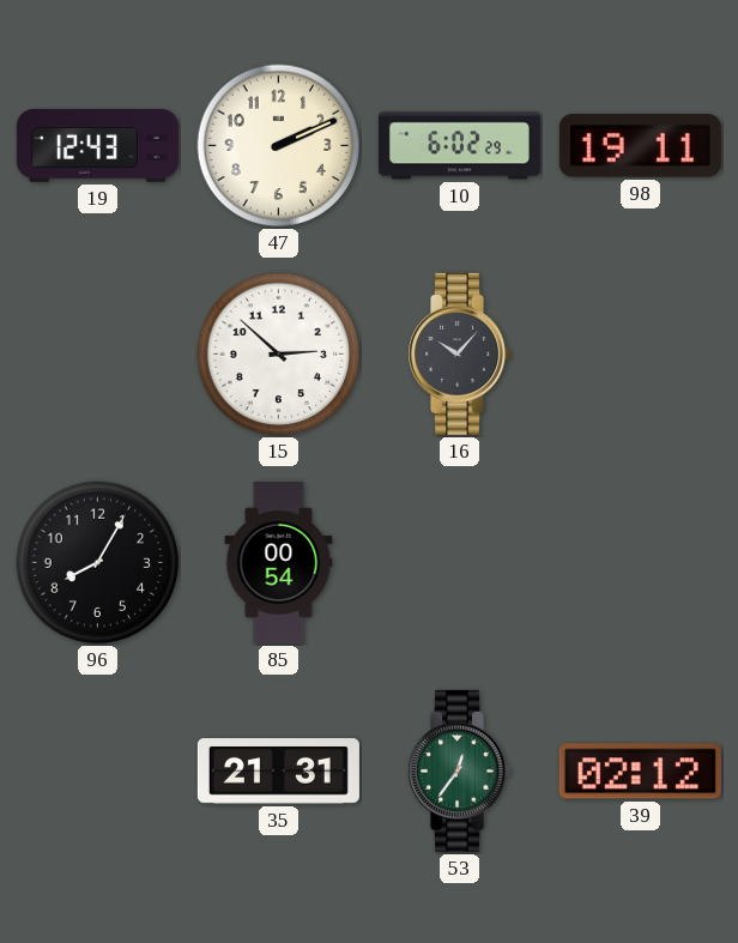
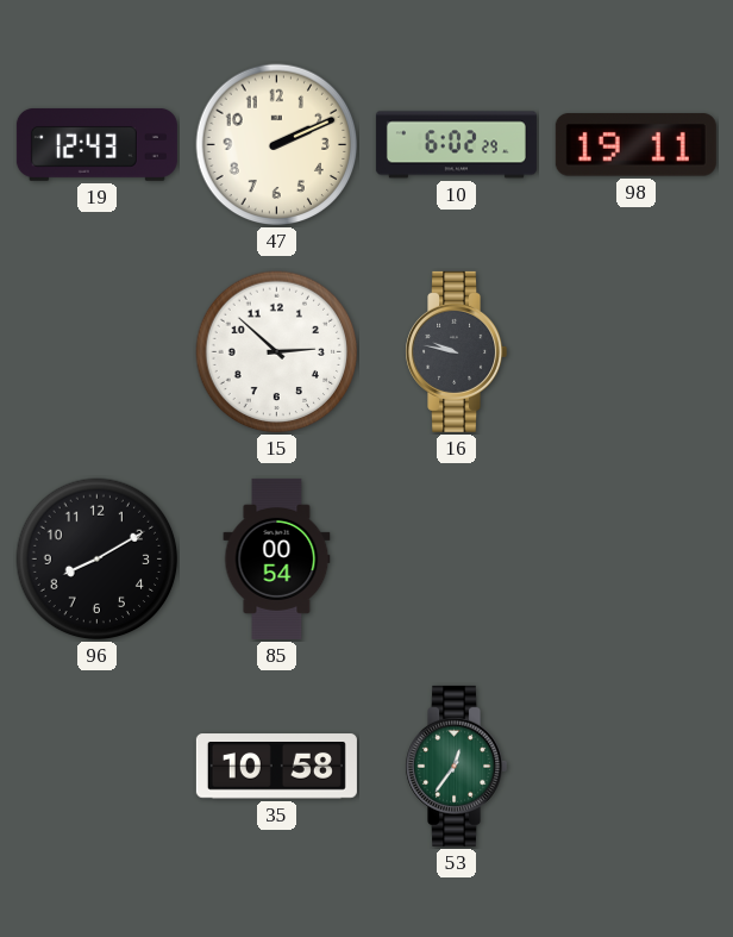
16: 10:07 -> 9:47
96: 8:05 -> 8:10
35: 21:31 -> 10:58
39: 02:12 -> none
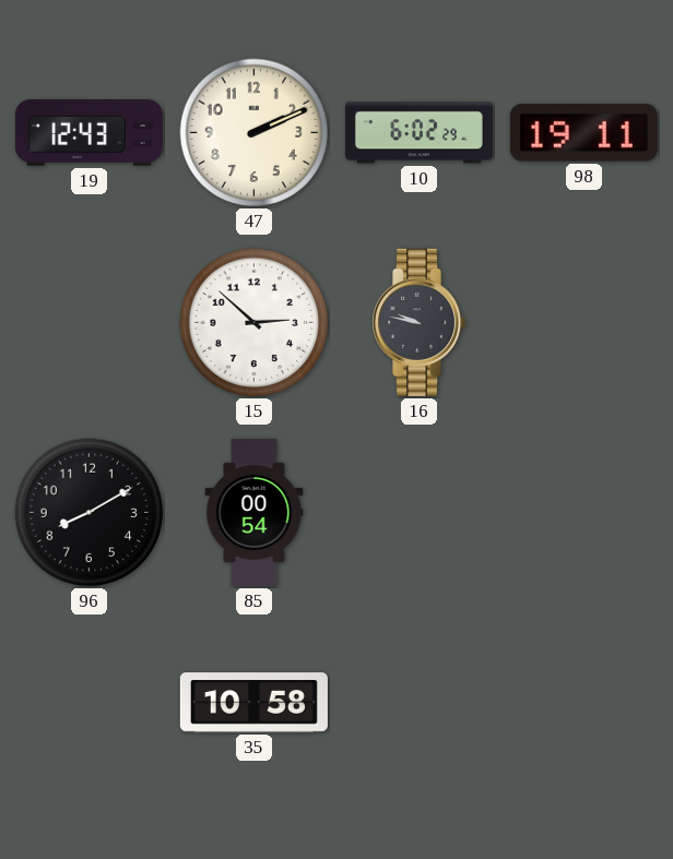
53: 12:36 -> none
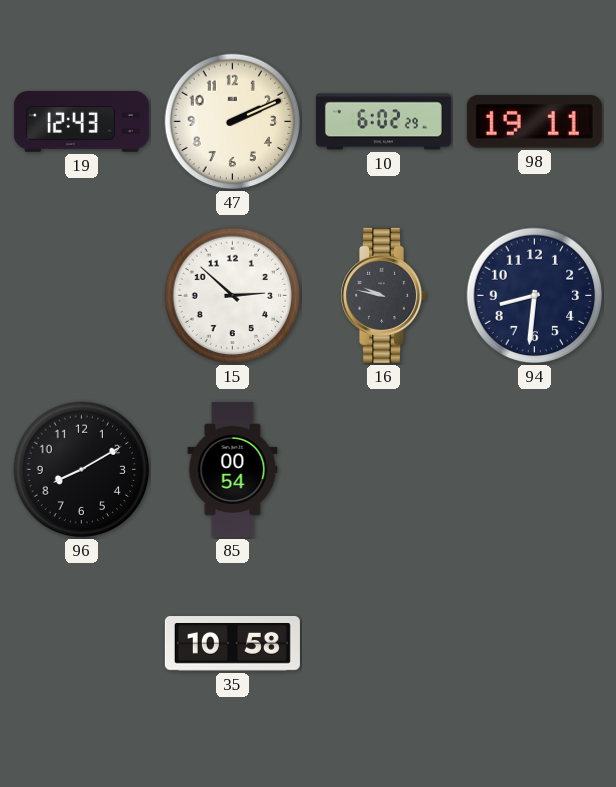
94: none -> 8:31
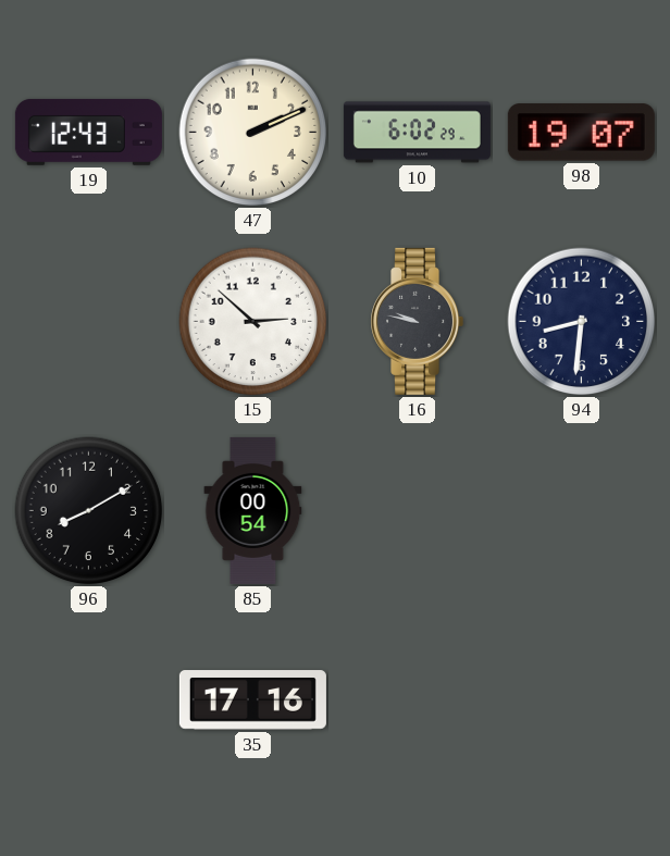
98: 19:11 -> 19:07
35: 10:58 -> 17:16
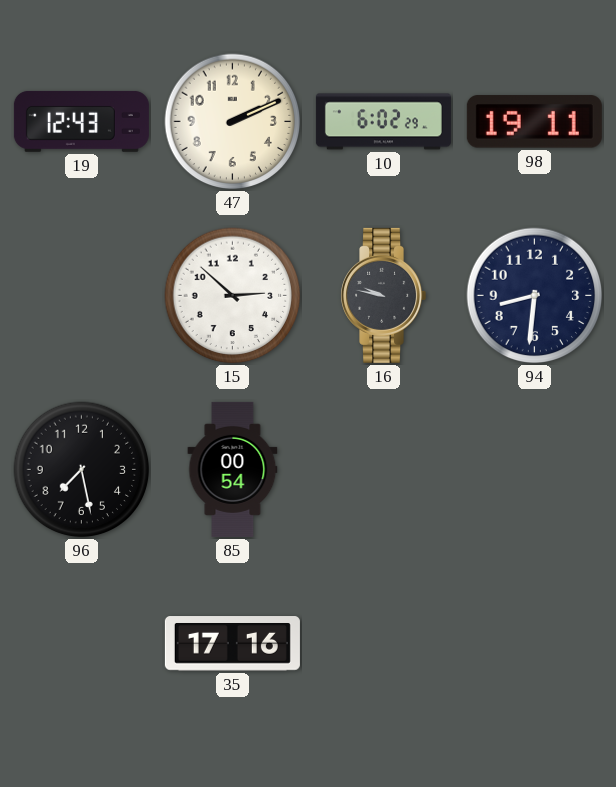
98: 19:07 -> 19:11
96: 8:10 -> 7:28
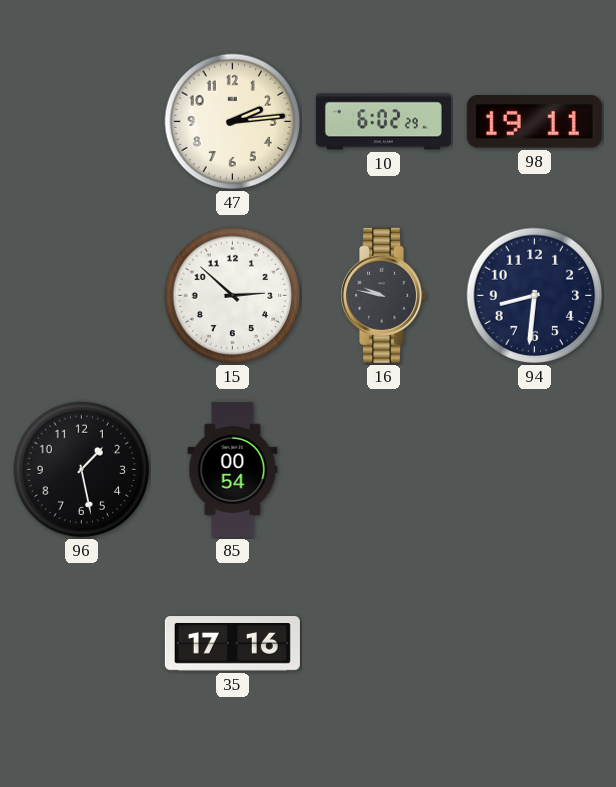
19: 12:43 -> none
47: 2:11 -> 2:14
96: 7:28 -> 1:28
